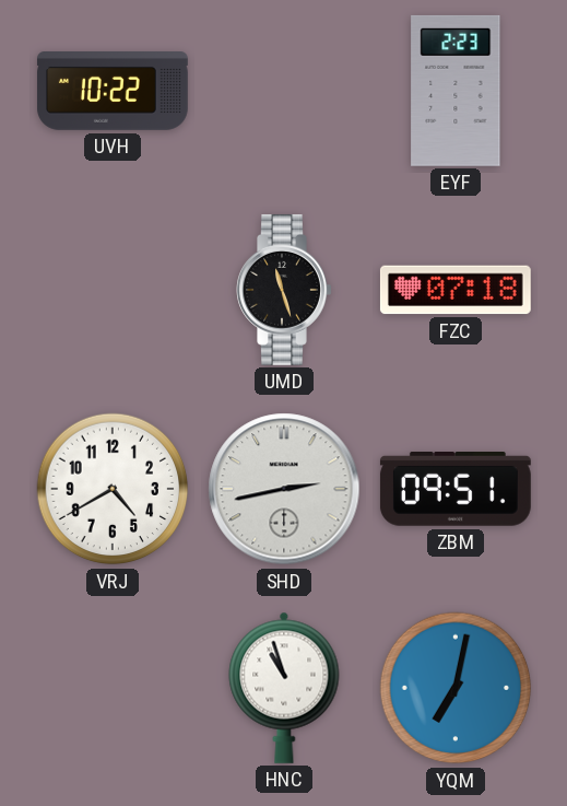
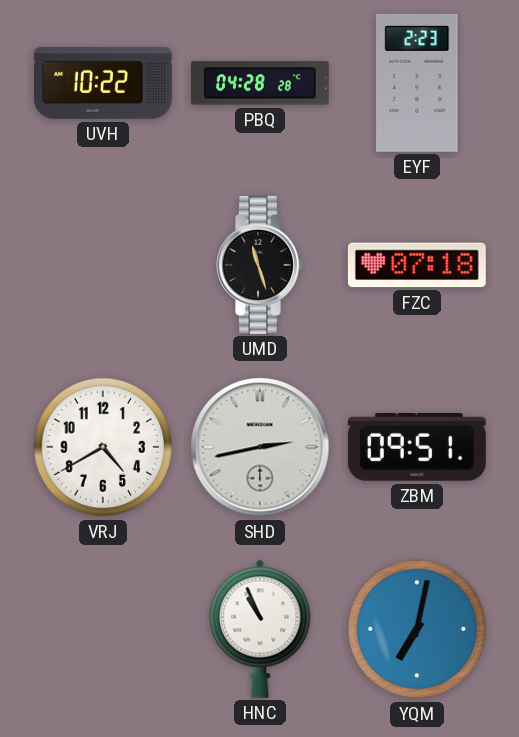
PBQ: none -> 04:28
HNC: 10:57 -> 10:56
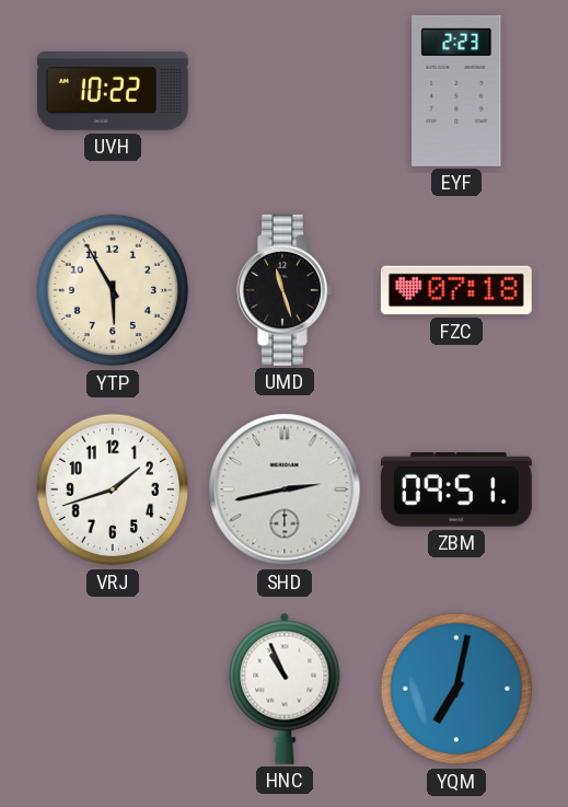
PBQ: 04:28 -> none
YTP: none -> 5:55
VRJ: 4:40 -> 1:42
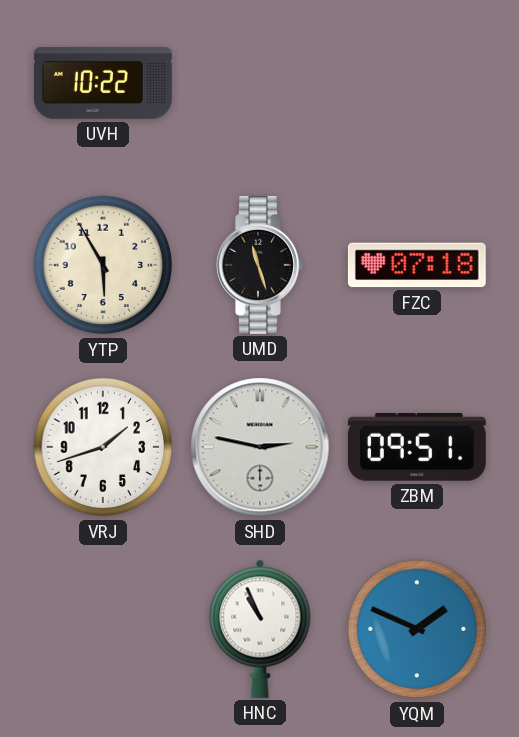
EYF: 2:23 -> none
SHD: 2:43 -> 2:47
YQM: 7:02 -> 1:49
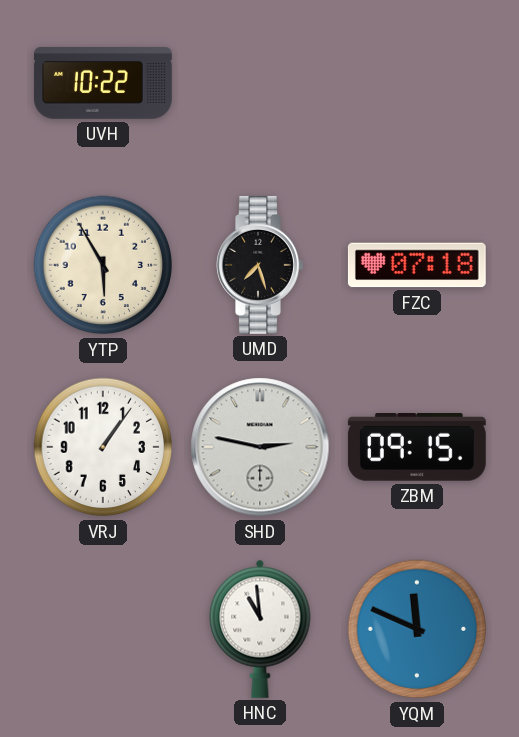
UMD: 11:27 -> 7:27
VRJ: 1:42 -> 1:06
ZBM: 09:51 -> 09:15
HNC: 10:56 -> 10:59
YQM: 1:49 -> 11:49
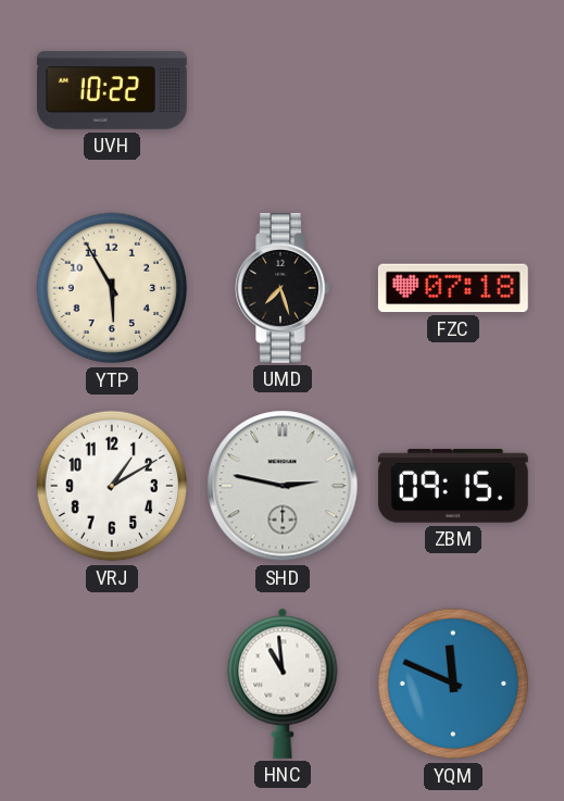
VRJ: 1:06 -> 1:10
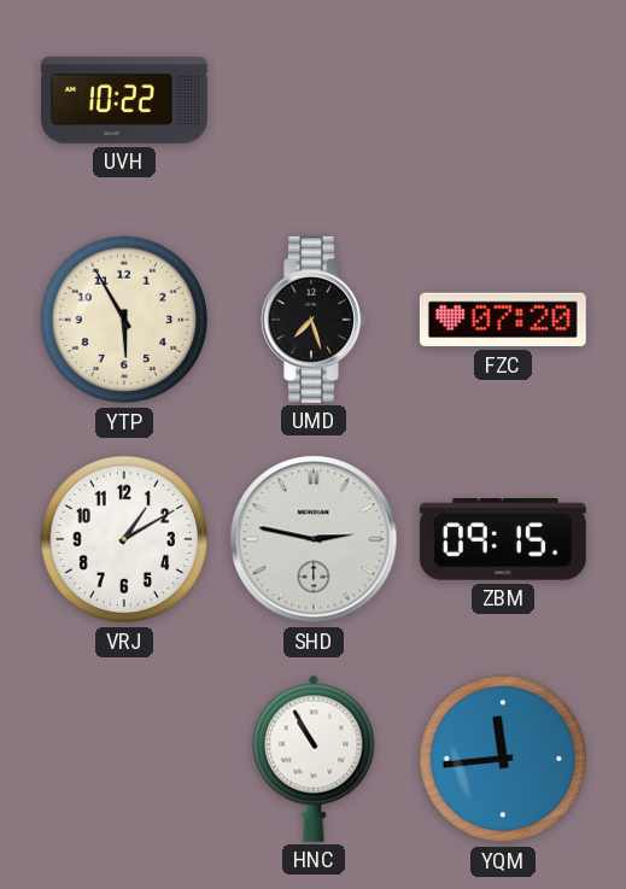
FZC: 07:18 -> 07:20
HNC: 10:59 -> 10:55
YQM: 11:49 -> 11:44
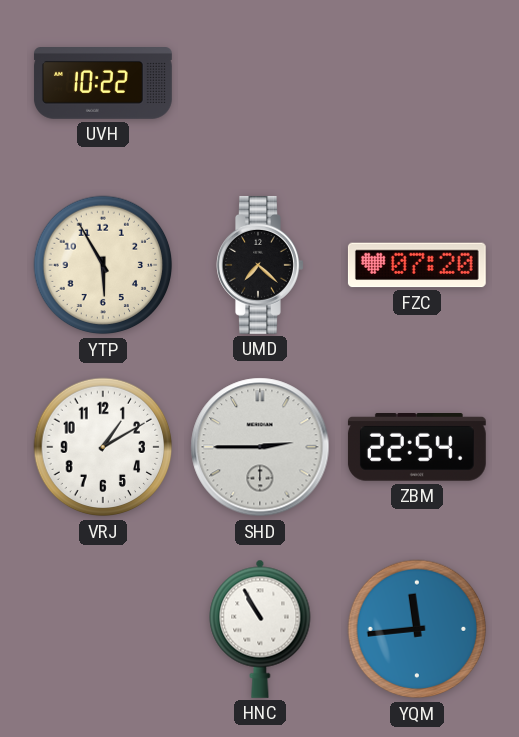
UMD: 7:27 -> 7:22
SHD: 2:47 -> 2:45
ZBM: 09:15 -> 22:54
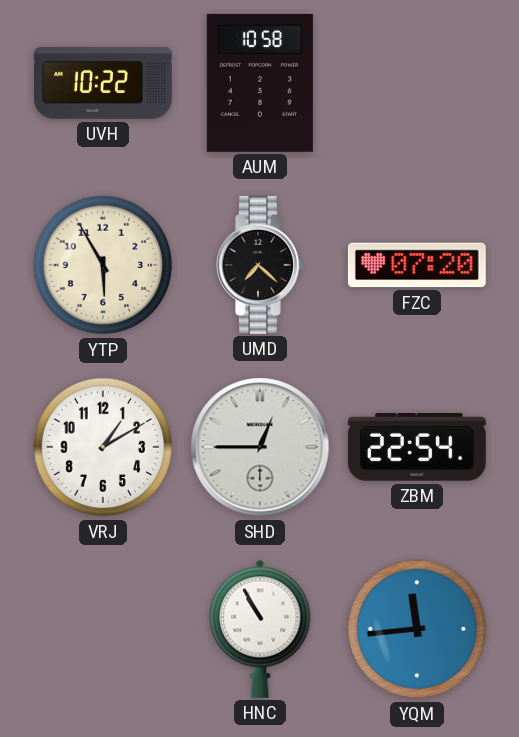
AUM: none -> 10:58
SHD: 2:45 -> 12:45
